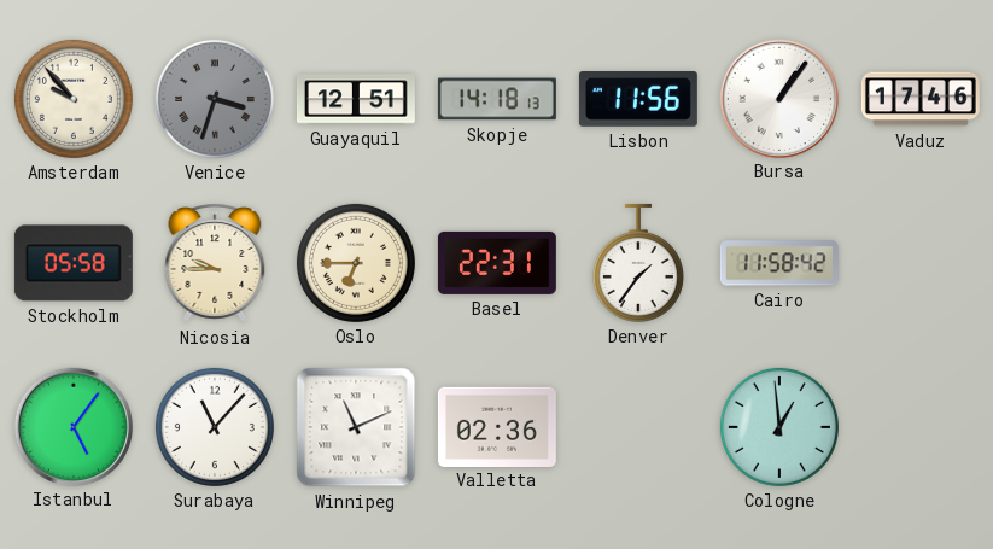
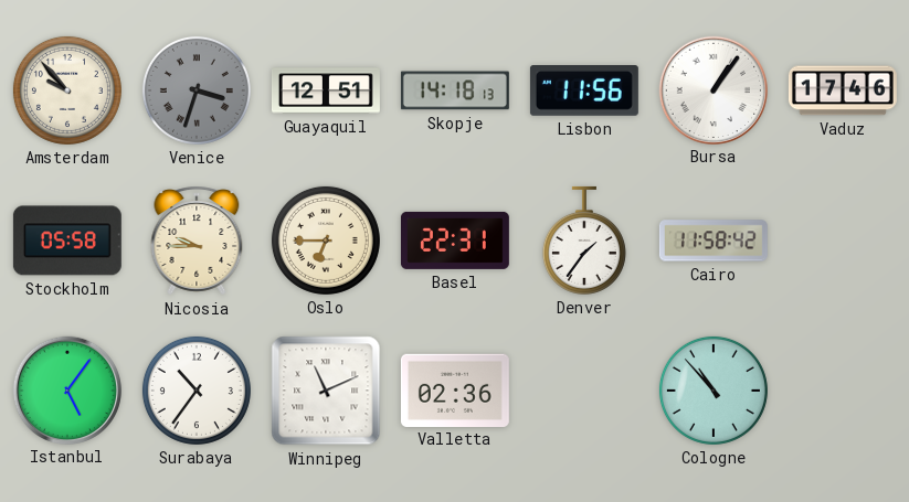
Surabaya: 11:07 -> 10:36
Cologne: 12:59 -> 10:53
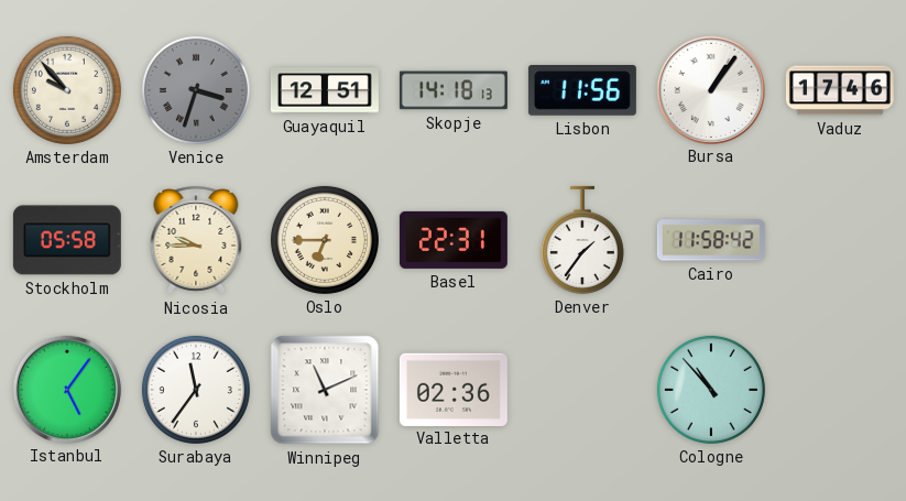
Surabaya: 10:36 -> 11:36
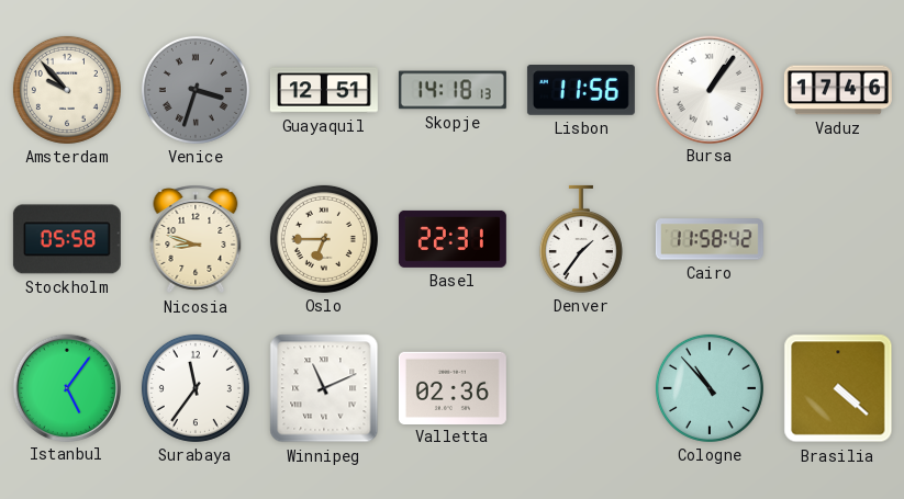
Nicosia: 9:45 -> 8:48
Brasilia: none -> 4:22
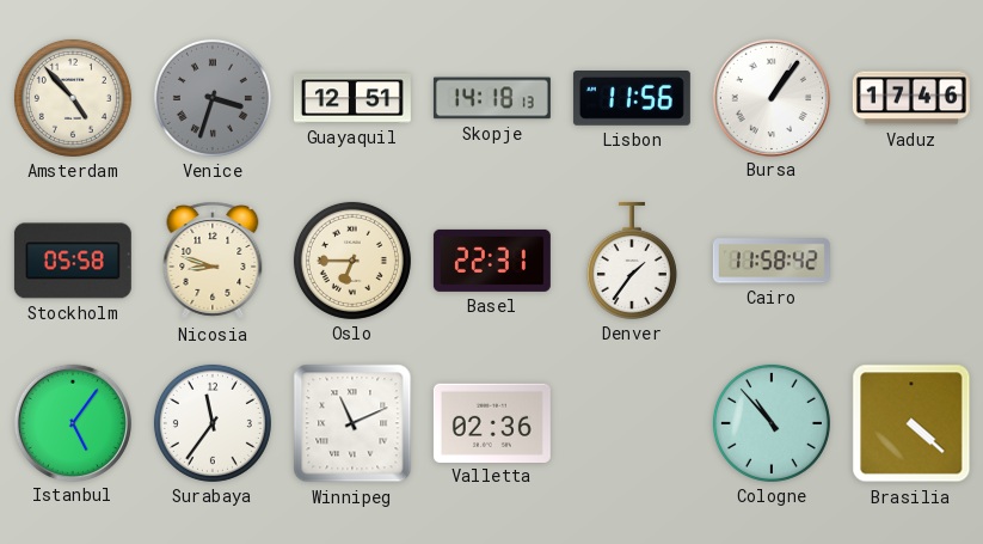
Amsterdam: 9:53 -> 4:53
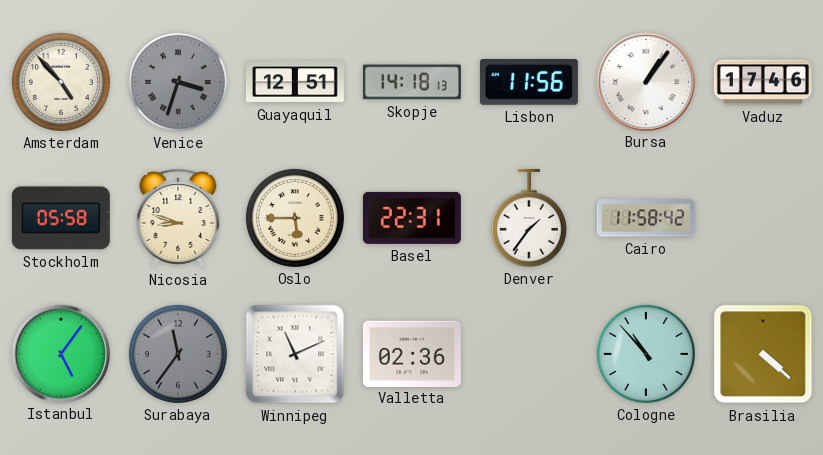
Oslo: 6:45 -> 5:45
Surabaya dial: white -> grey
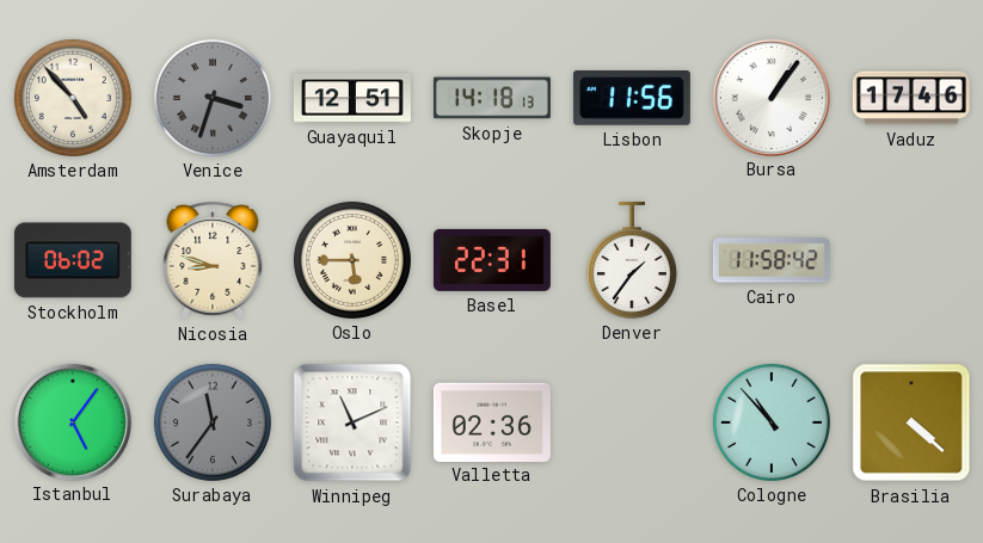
Stockholm: 05:58 -> 06:02
